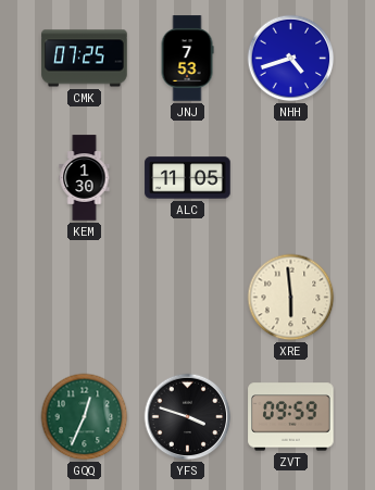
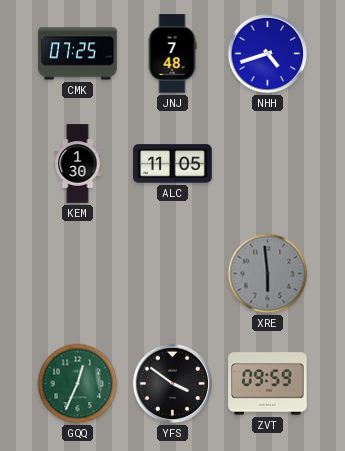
JNJ: 7:53 -> 7:48
XRE dial: cream -> grey
YFS: 3:48 -> 3:51
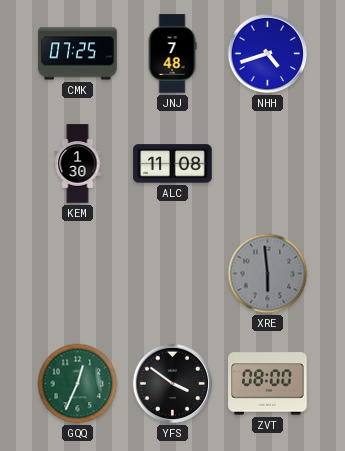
ALC: 11:05 -> 11:08
ZVT: 09:59 -> 08:00
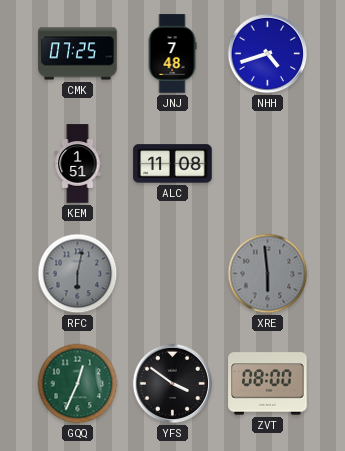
KEM: 1:30 -> 1:51
RFC: none -> 6:02
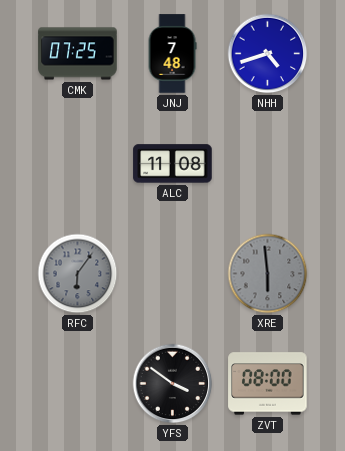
KEM: 1:51 -> none
RFC: 6:02 -> 6:06
GQQ: 12:34 -> none
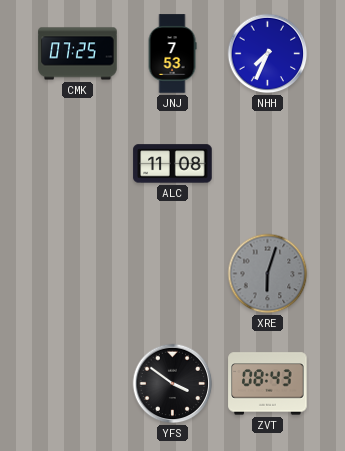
JNJ: 7:48 -> 7:53
NHH: 4:42 -> 7:34
RFC: 6:06 -> none
XRE: 5:59 -> 6:03
ZVT: 08:00 -> 08:43
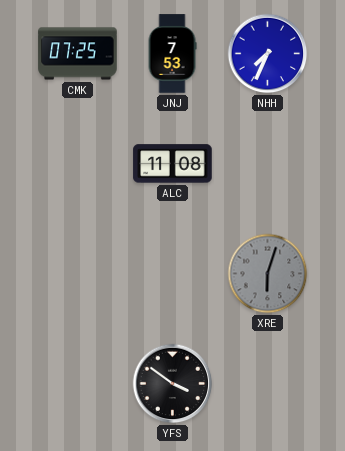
ZVT: 08:43 -> none
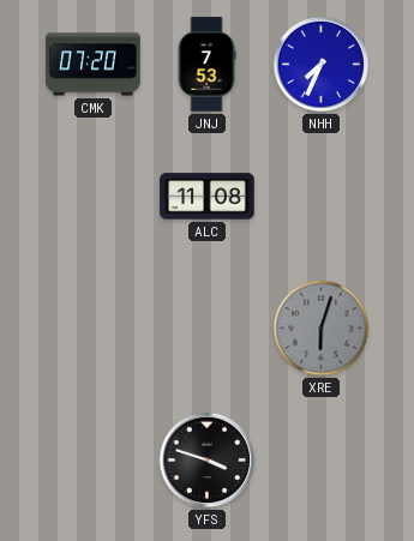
CMK: 07:25 -> 07:20
YFS: 3:51 -> 3:48
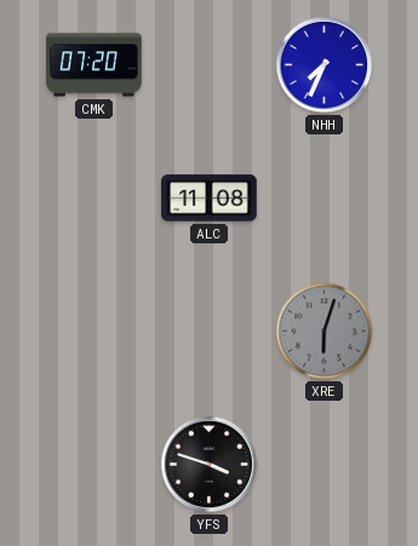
JNJ: 7:53 -> none
